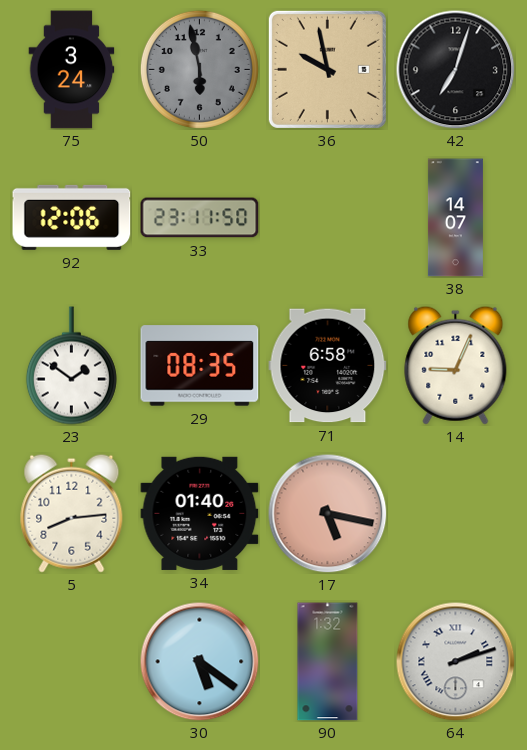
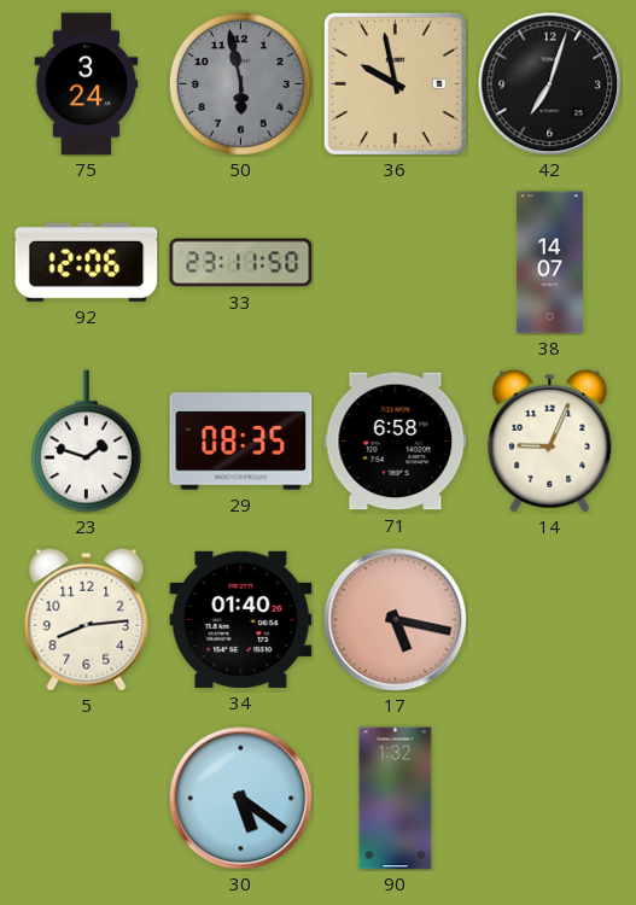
23: 1:51 -> 1:48
64: 2:12 -> none
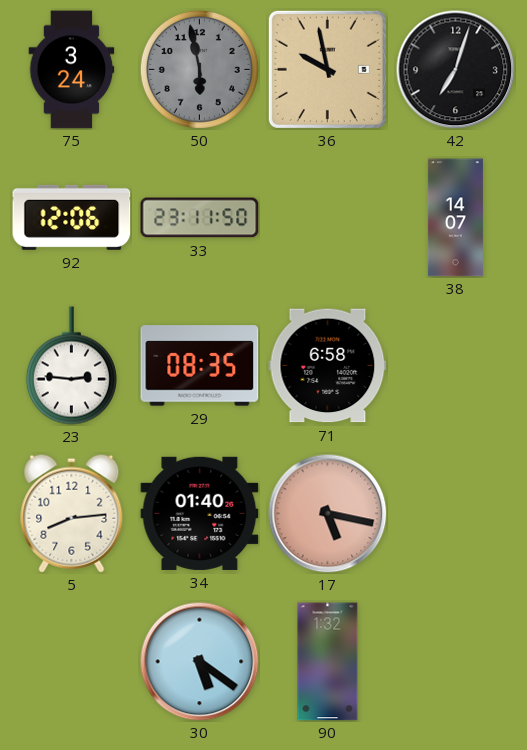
23: 1:48 -> 2:46
14: 9:04 -> none
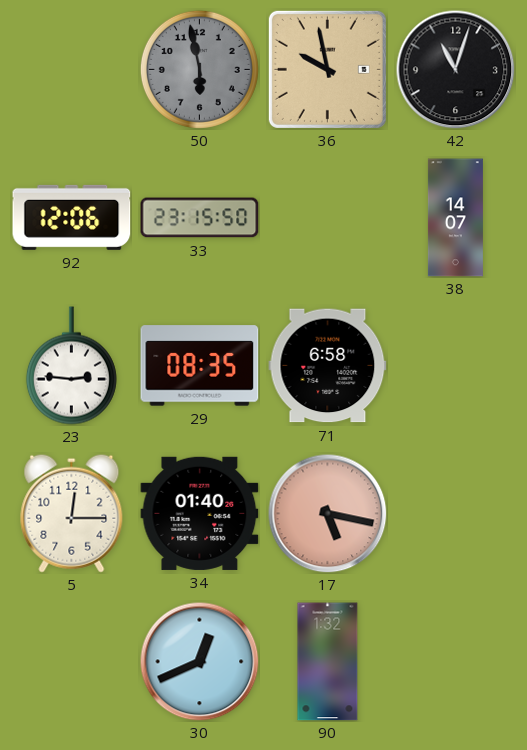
75: 3:24 -> none
42: 7:03 -> 11:03
33: 23:11 -> 23:15
5: 8:14 -> 12:15
30: 5:21 -> 12:41
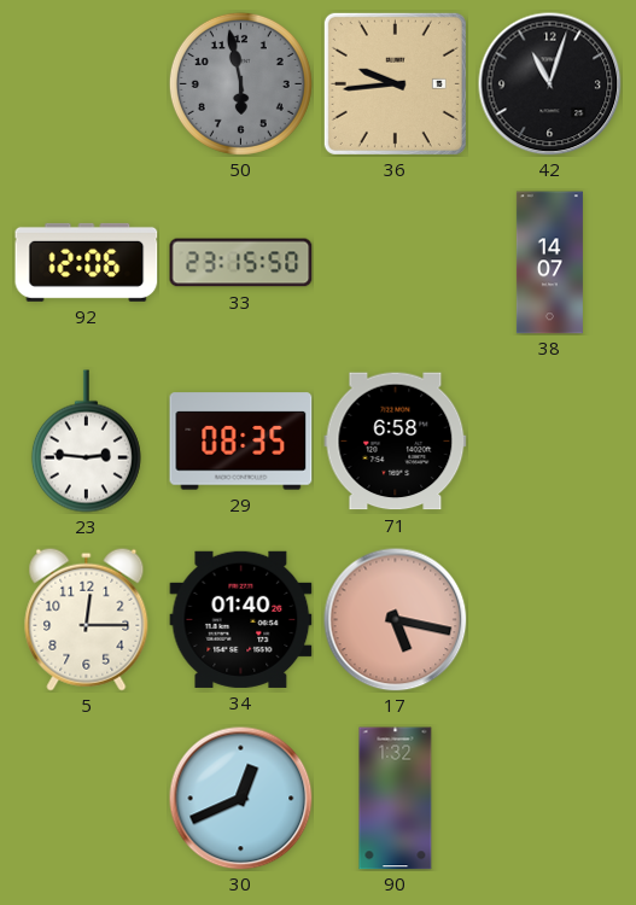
36: 9:58 -> 9:44
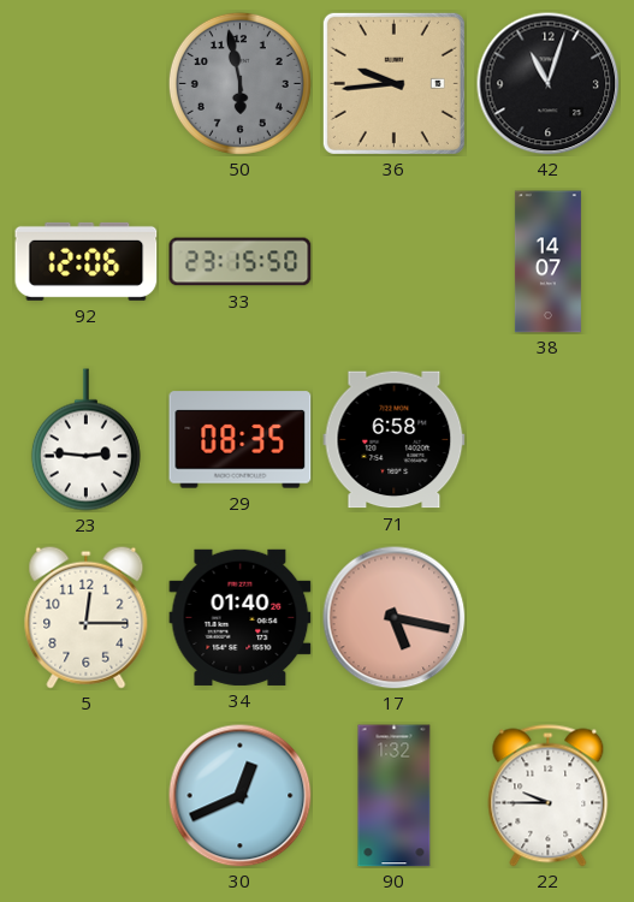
22: none -> 9:45
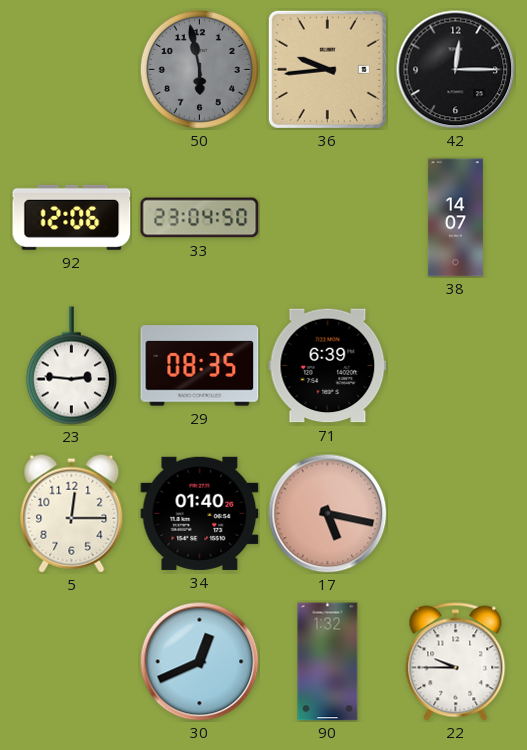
42: 11:03 -> 12:15
33: 23:15 -> 23:04
71: 6:58 -> 6:39
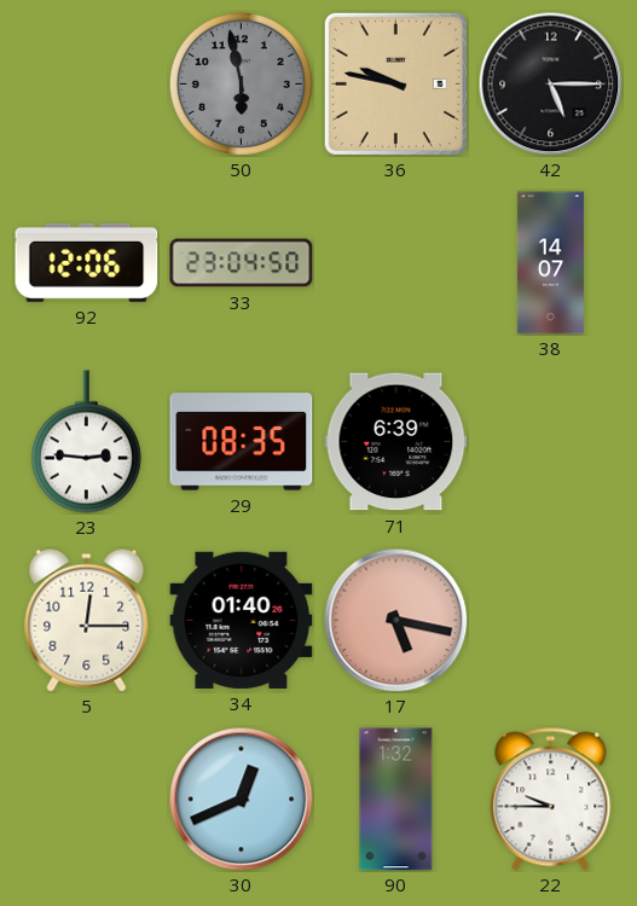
36: 9:44 -> 9:47
42: 12:15 -> 5:15
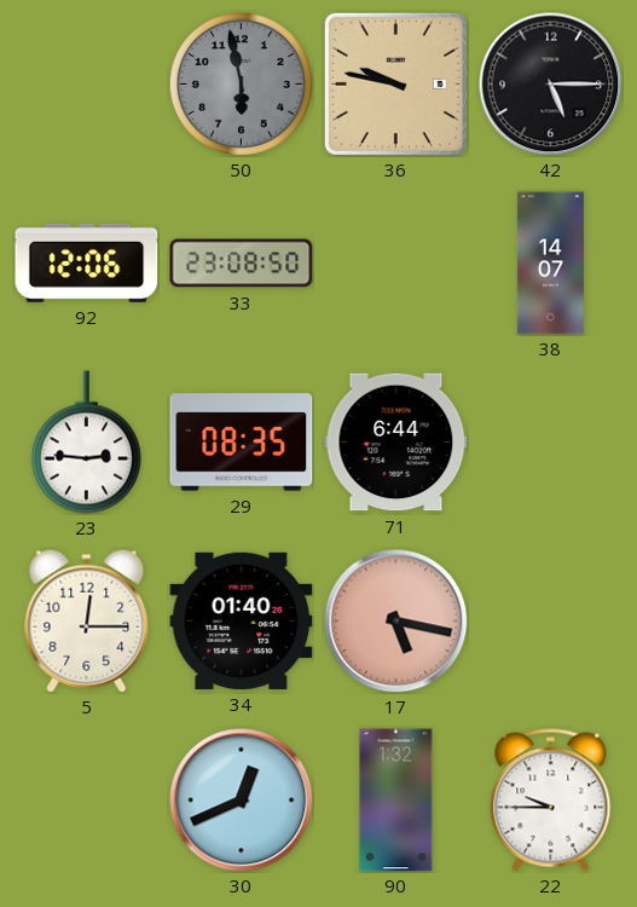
33: 23:04 -> 23:08
71: 6:39 -> 6:44
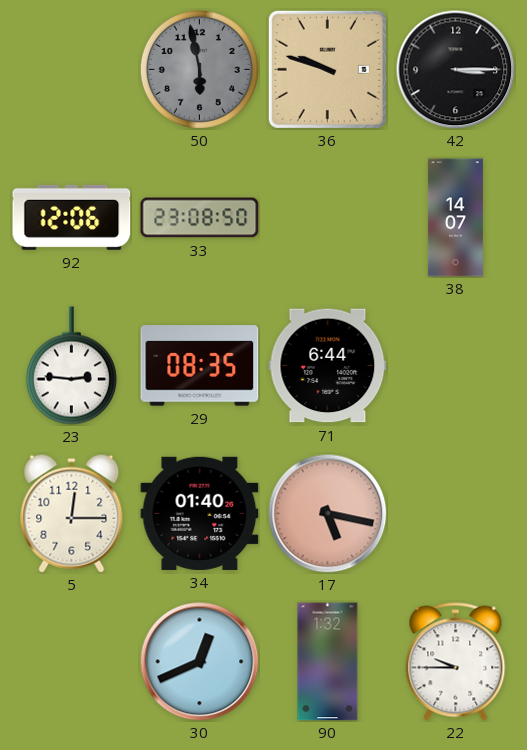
36: 9:47 -> 9:48
42: 5:15 -> 3:15
